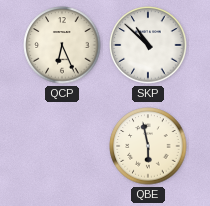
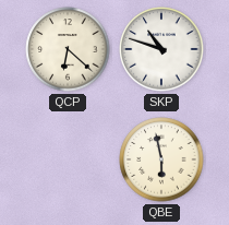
QCP: 6:26 -> 6:22
SKP: 10:52 -> 10:48
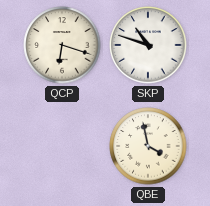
QCP: 6:22 -> 6:18
QBE: 5:58 -> 3:58
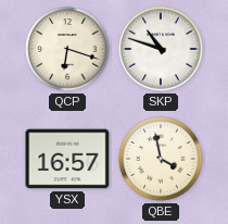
YSX: none -> 16:57
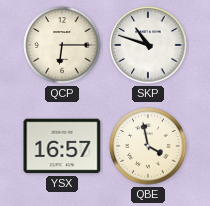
QCP: 6:18 -> 6:15
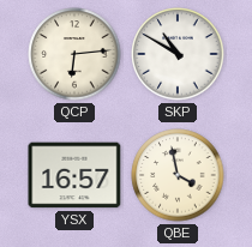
QCP: 6:15 -> 6:14
SKP: 10:48 -> 10:50
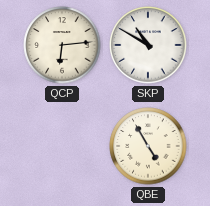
YSX: 16:57 -> none
QBE: 3:58 -> 4:55
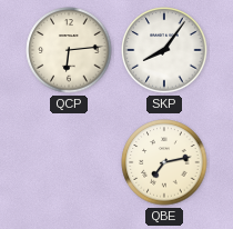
SKP: 10:50 -> 8:06
QBE: 4:55 -> 7:13
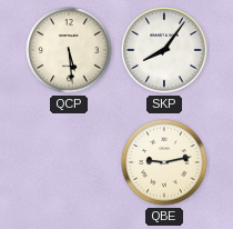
QCP: 6:14 -> 5:29
QBE: 7:13 -> 9:13
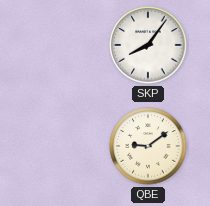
QCP: 5:29 -> none
QBE: 9:13 -> 9:09
